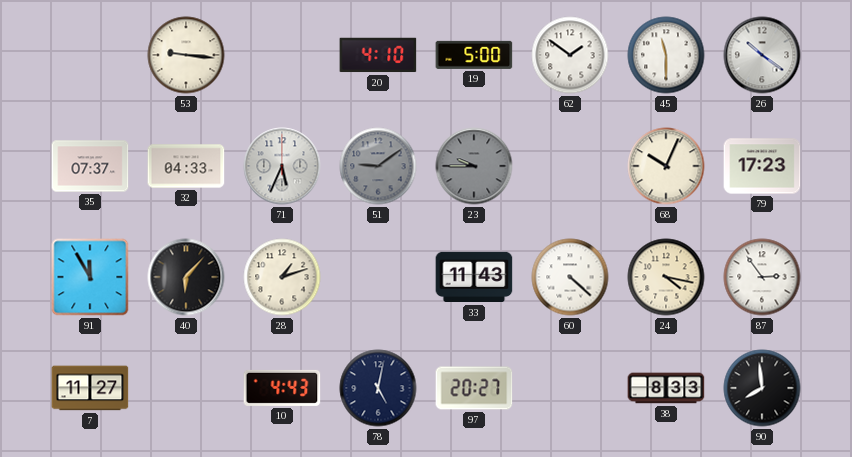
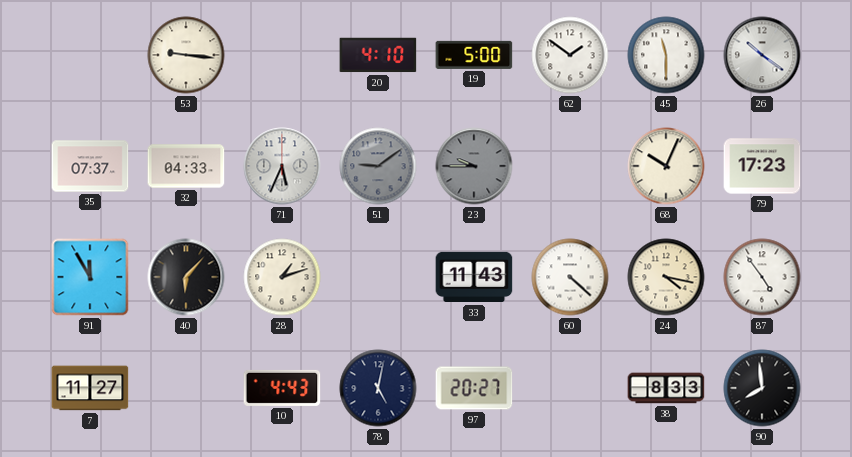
87: 2:54 -> 4:54
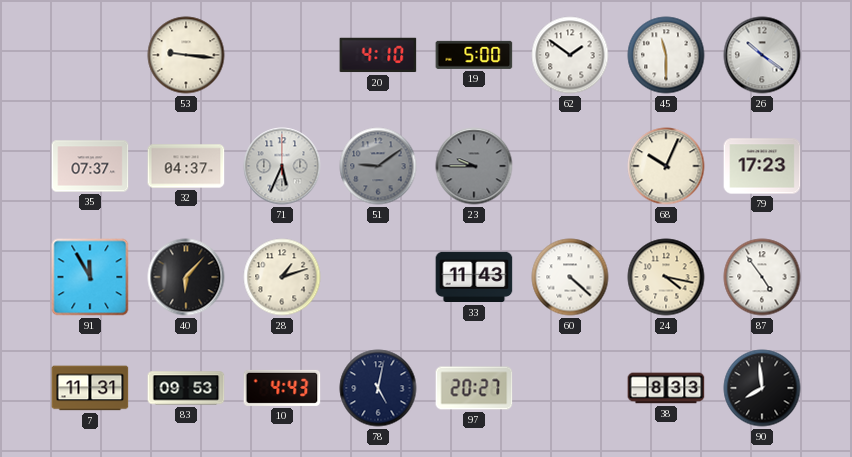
32: 04:33 -> 04:37
7: 11:27 -> 11:31
83: none -> 09:53
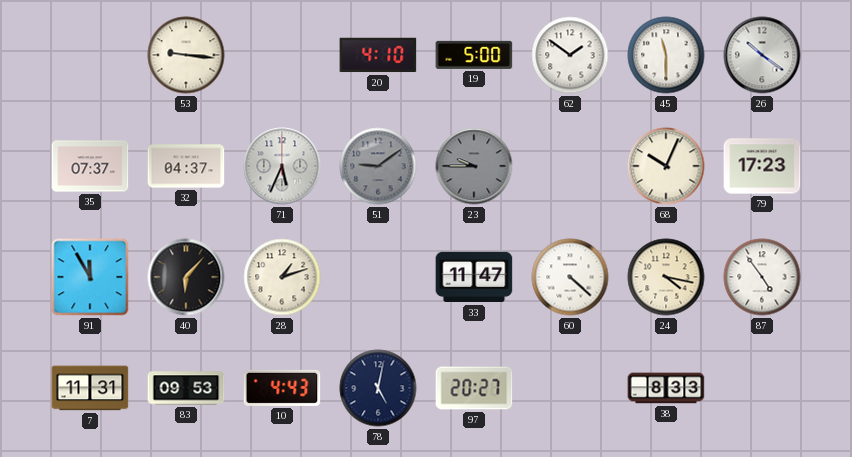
33: 11:43 -> 11:47
90: 7:59 -> none
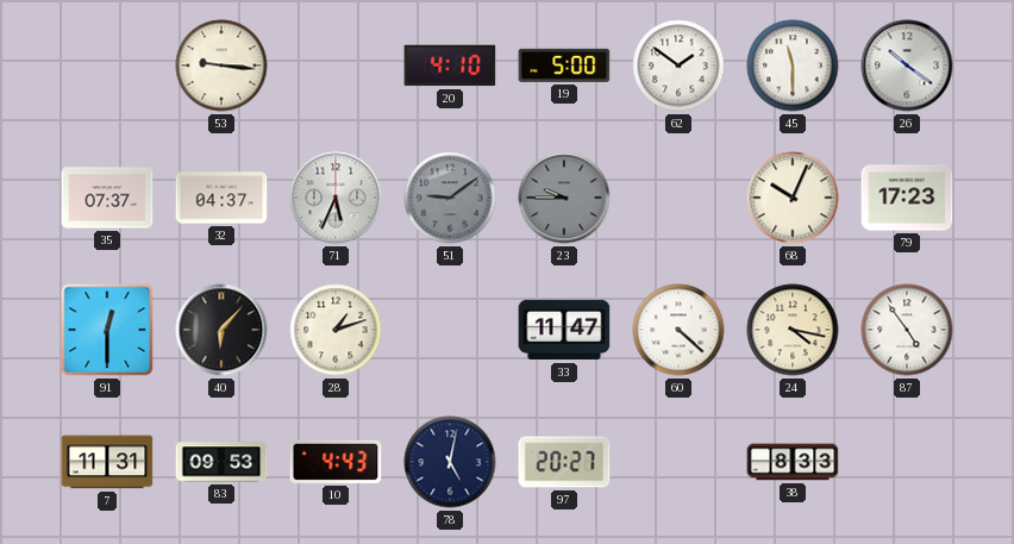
91: 11:55 -> 12:30
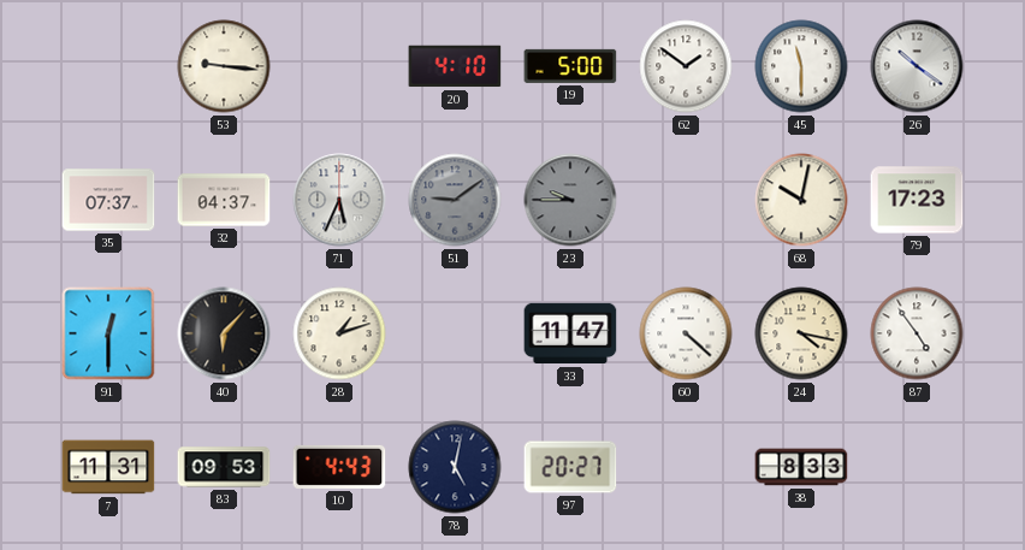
68: 10:04 -> 10:02
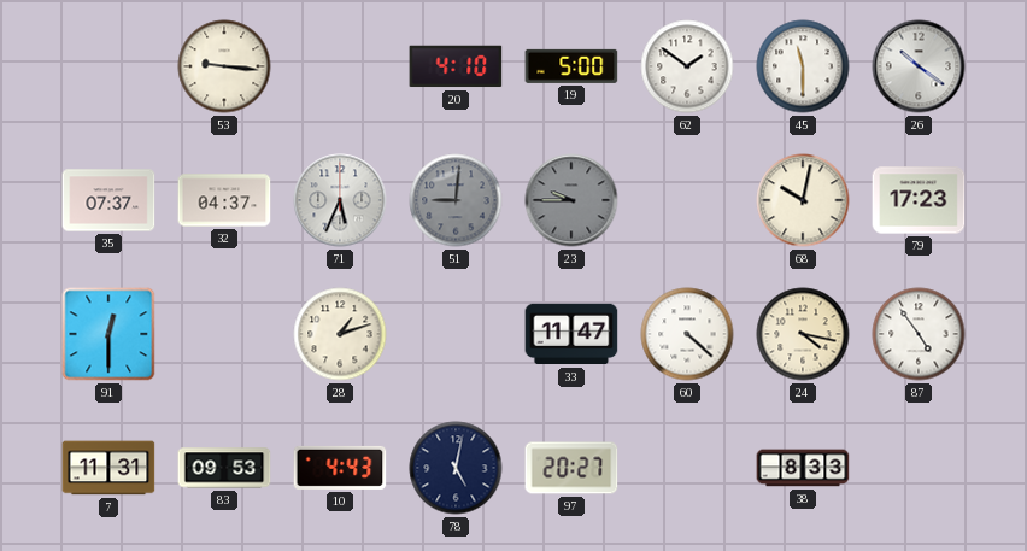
51: 9:09 -> 9:01
40: 6:07 -> none
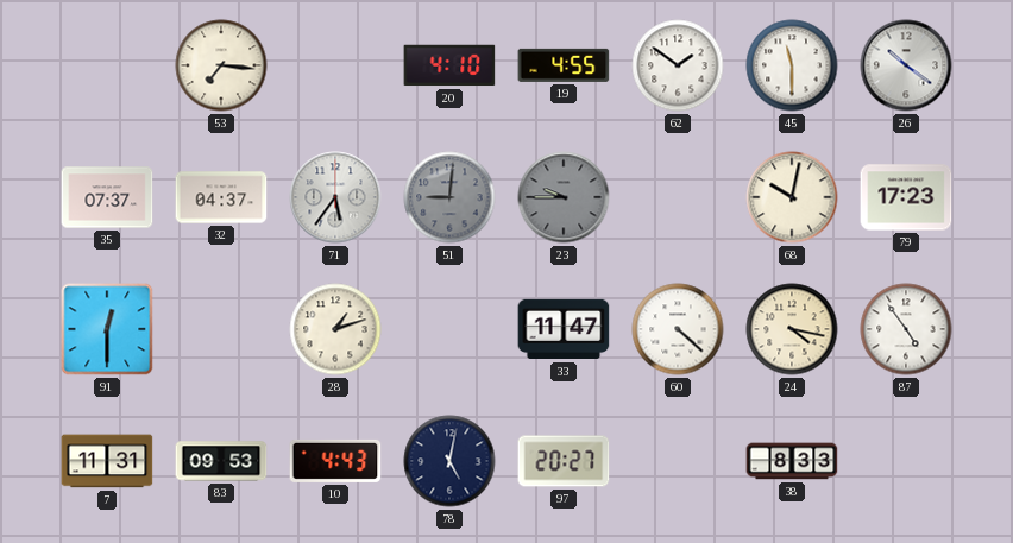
53: 9:16 -> 7:16
19: 5:00 -> 4:55
71: 5:34 -> 5:36
